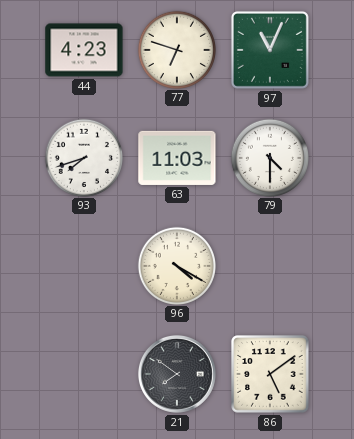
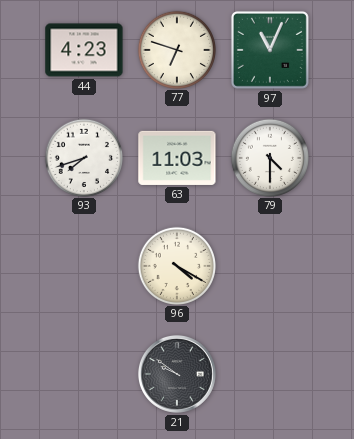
21: 7:51 -> 9:51
86: 5:09 -> none
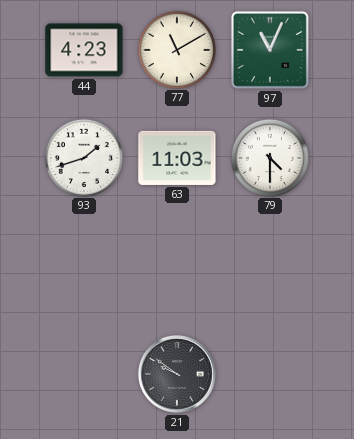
77: 6:48 -> 11:10
93: 7:42 -> 1:42
96: 4:20 -> none
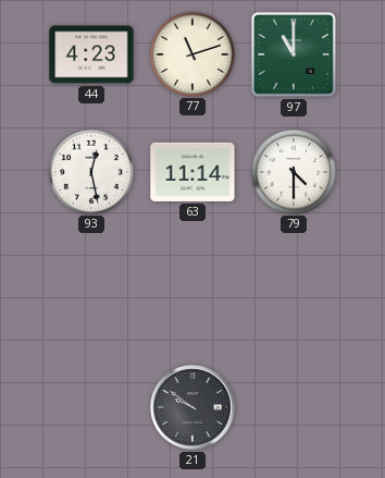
77: 11:10 -> 11:12
97: 11:04 -> 11:00
93: 1:42 -> 12:28
63: 11:03 -> 11:14
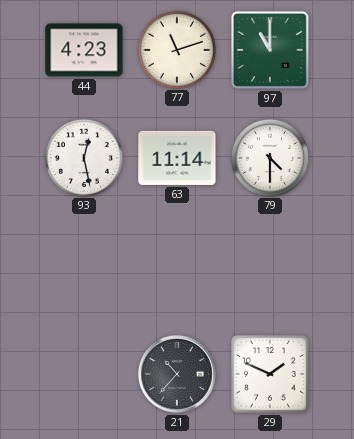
21: 9:51 -> 10:37
29: none -> 1:49
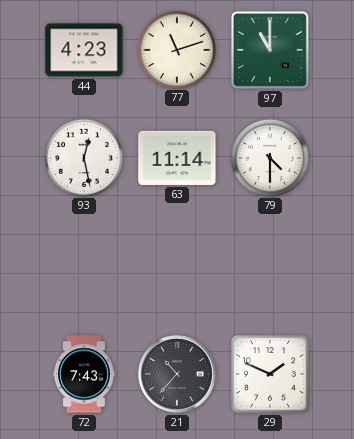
72: none -> 7:43
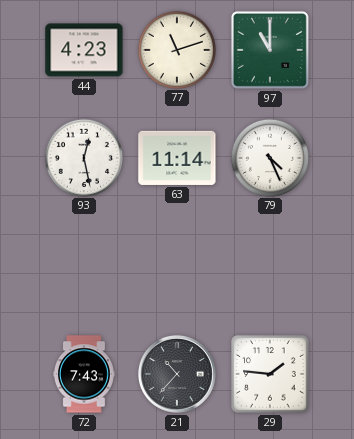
79: 4:30 -> 4:26
29: 1:49 -> 1:46
